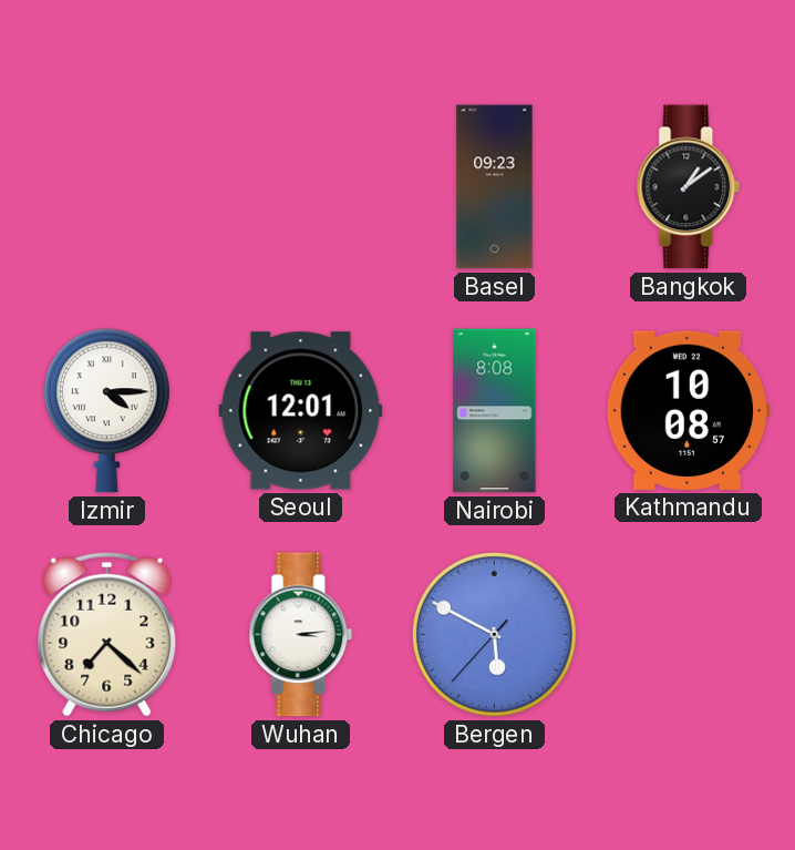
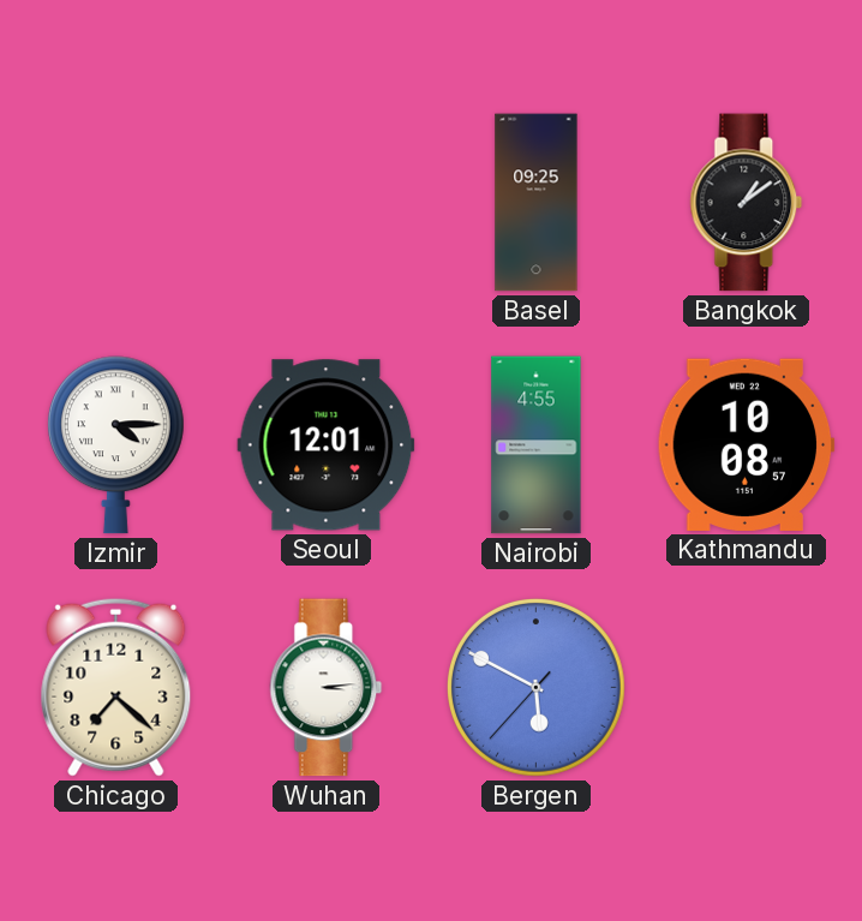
Basel: 09:23 -> 09:25
Nairobi: 8:08 -> 4:55
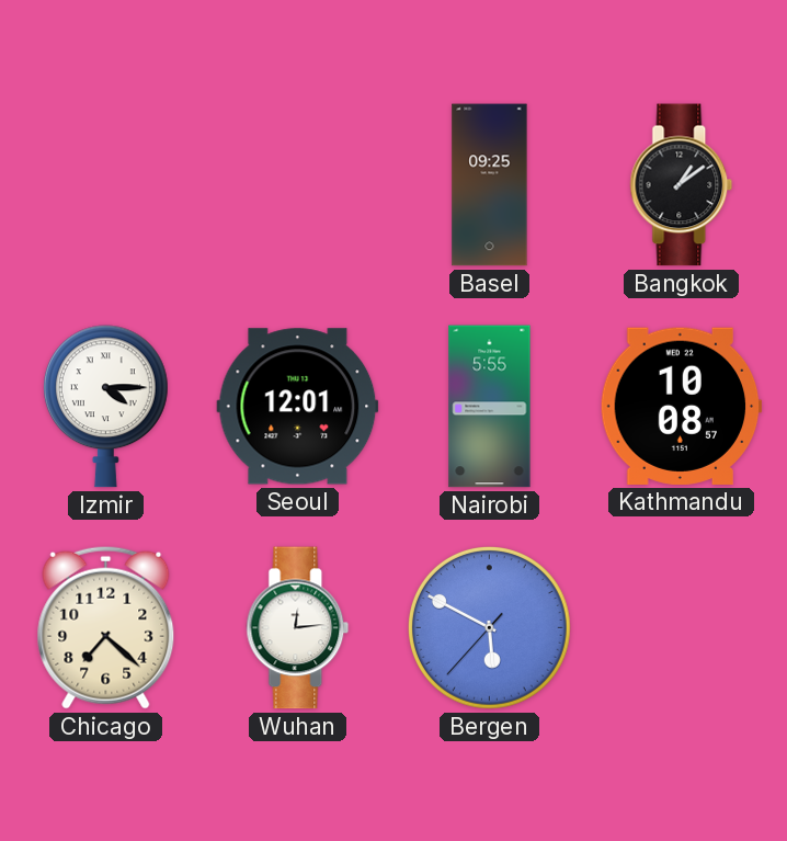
Nairobi: 4:55 -> 5:55
Wuhan: 3:14 -> 12:14
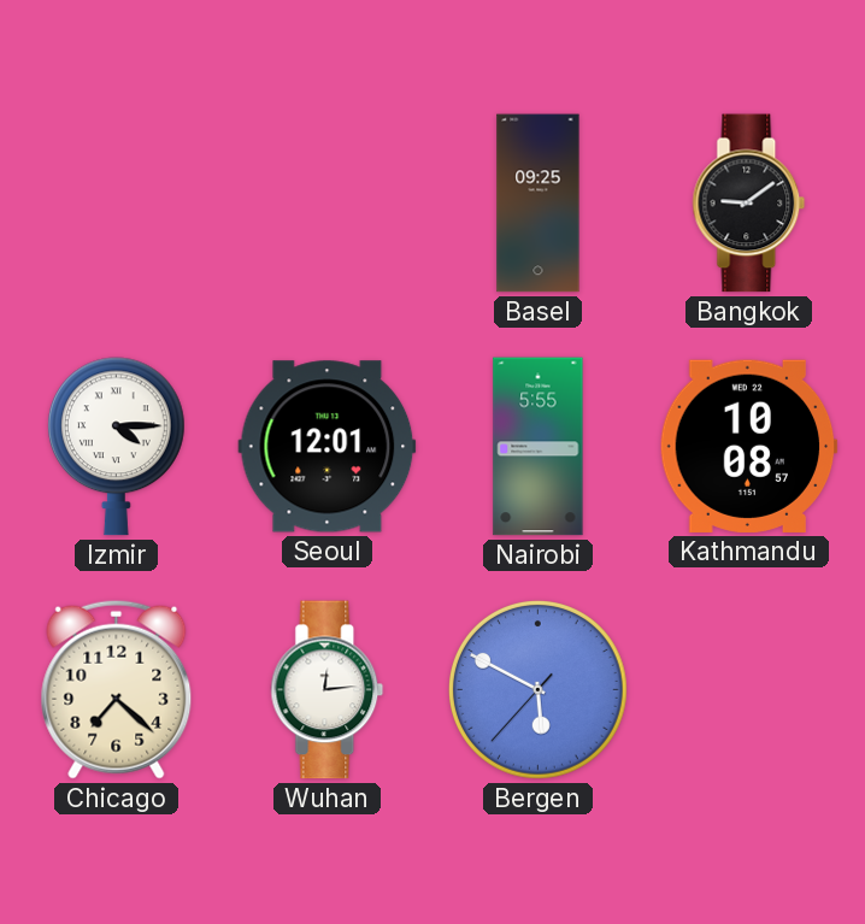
Bangkok: 1:09 -> 9:09
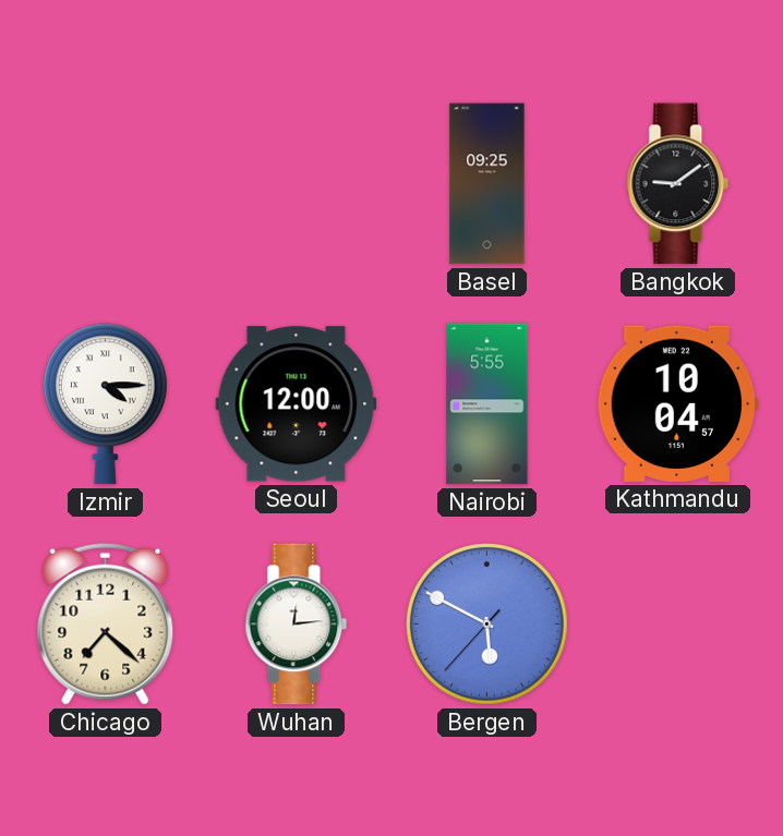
Seoul: 12:01 -> 12:00
Kathmandu: 10:08 -> 10:04
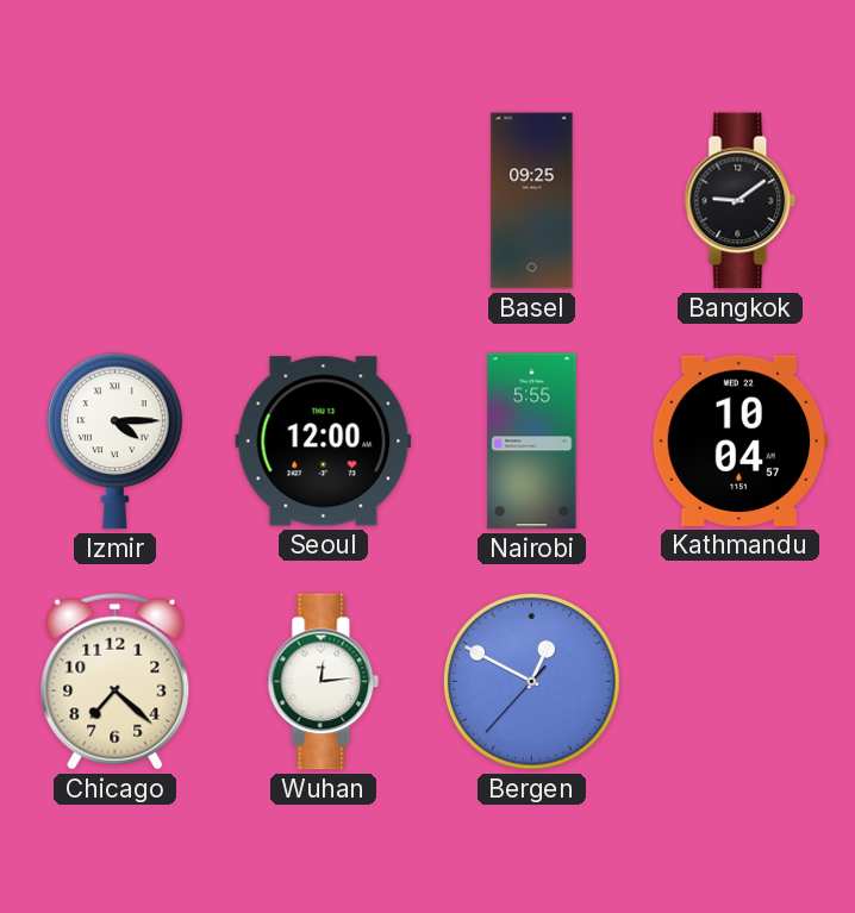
Bergen: 5:49 -> 12:49
